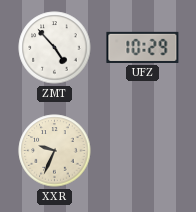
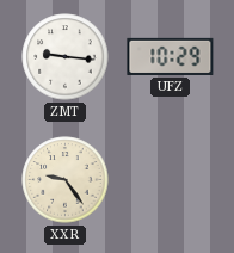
ZMT: 4:53 -> 9:16
XXR: 9:34 -> 9:24
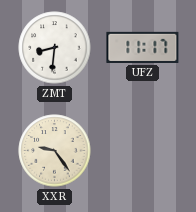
ZMT: 9:16 -> 8:31
UFZ: 10:29 -> 11:17
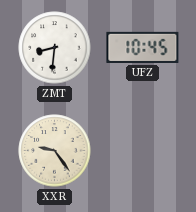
UFZ: 11:17 -> 10:45
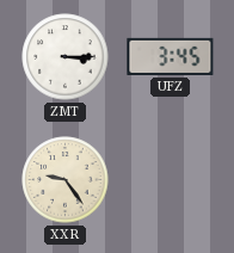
ZMT: 8:31 -> 3:15
UFZ: 10:45 -> 3:45
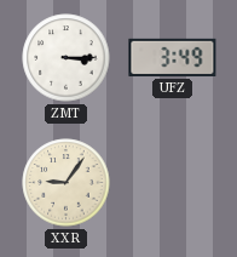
UFZ: 3:45 -> 3:49
XXR: 9:24 -> 9:06
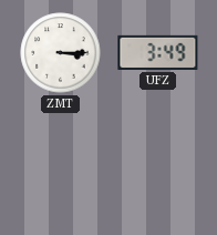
XXR: 9:06 -> none
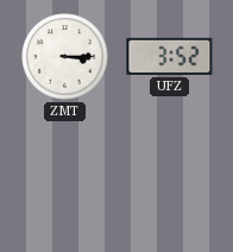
UFZ: 3:49 -> 3:52
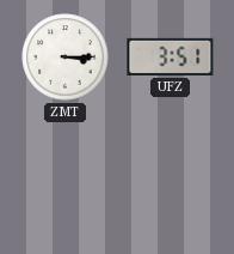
UFZ: 3:52 -> 3:51
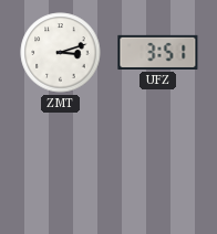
ZMT: 3:15 -> 3:12
